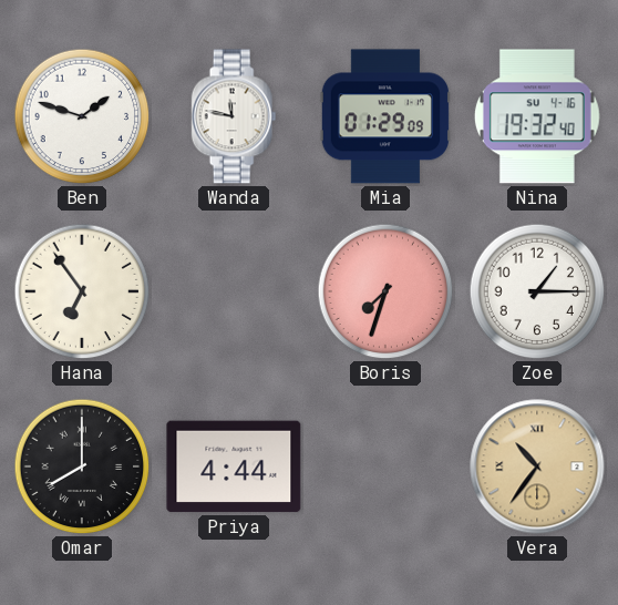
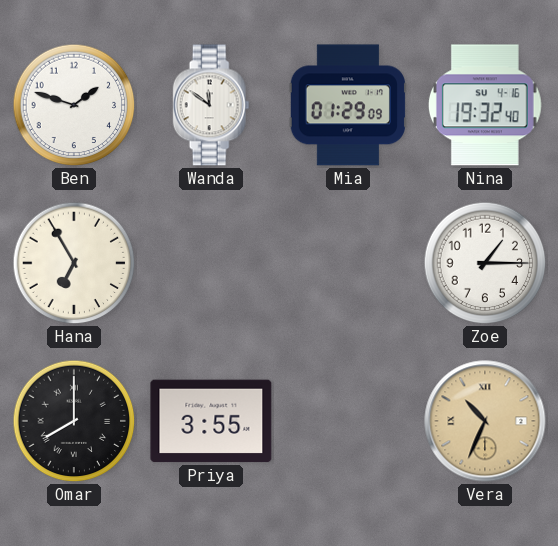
Wanda: 11:47 -> 11:51
Hana: 6:54 -> 6:55
Boris: 7:33 -> none
Priya: 4:44 -> 3:55
Vera: 10:36 -> 10:34
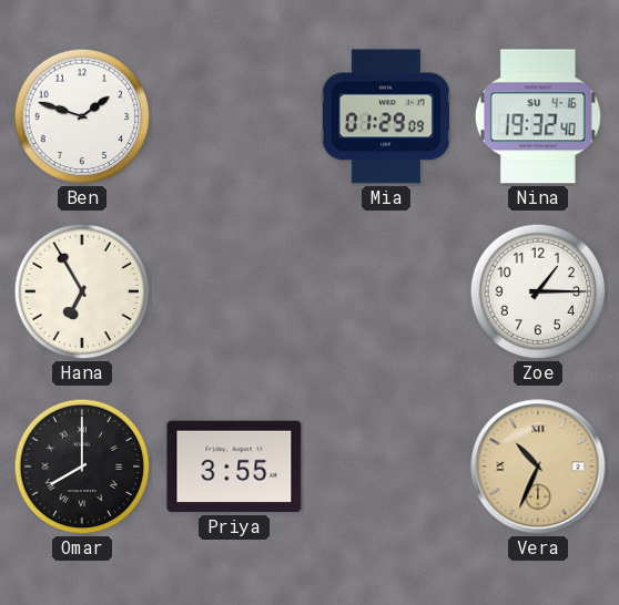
Wanda: 11:51 -> none
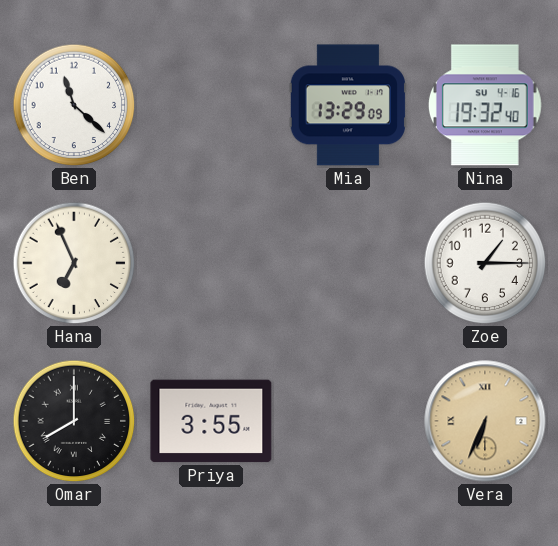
Ben: 1:48 -> 11:22
Mia: 01:29 -> 13:29
Hana: 6:55 -> 6:56
Vera: 10:34 -> 6:34
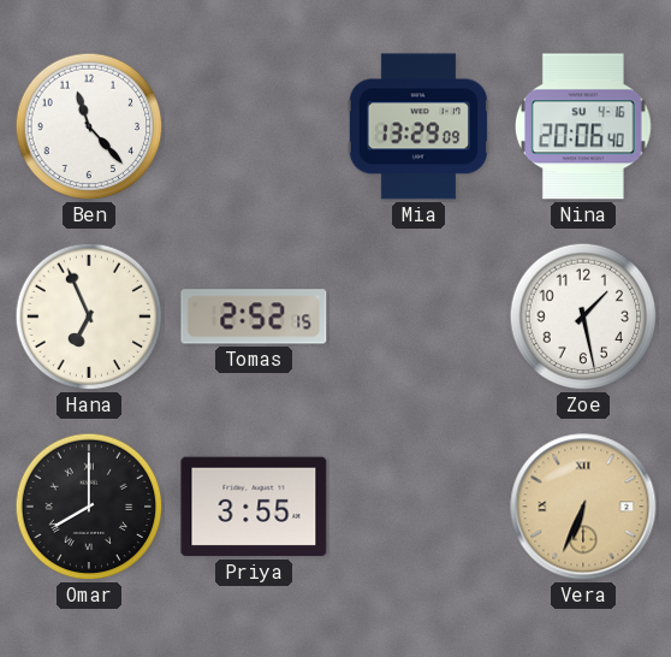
Ben: 11:22 -> 11:23
Nina: 19:32 -> 20:06
Tomas: none -> 2:52
Zoe: 1:15 -> 1:28
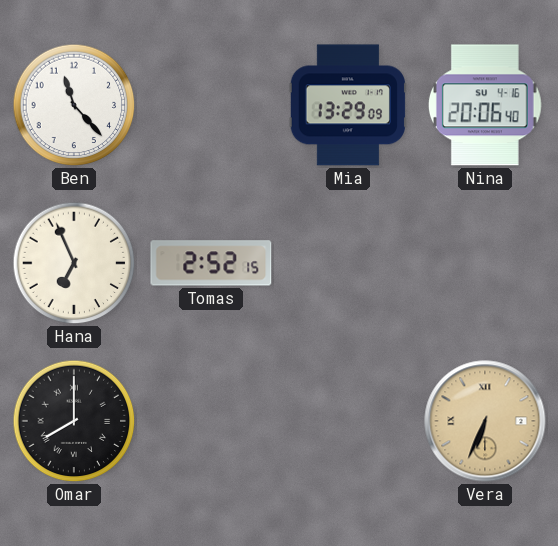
Zoe: 1:28 -> none
Priya: 3:55 -> none
